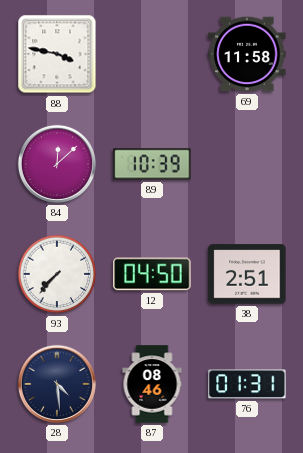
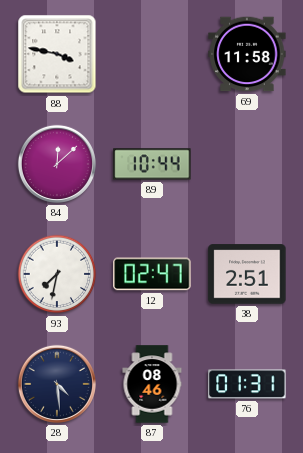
89: 10:39 -> 10:44
93: 7:37 -> 7:32
12: 04:50 -> 02:47
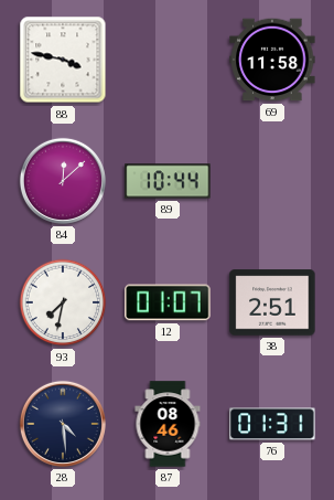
12: 02:47 -> 01:07
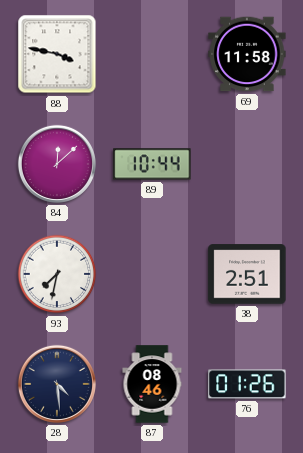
12: 01:07 -> none
76: 01:31 -> 01:26
